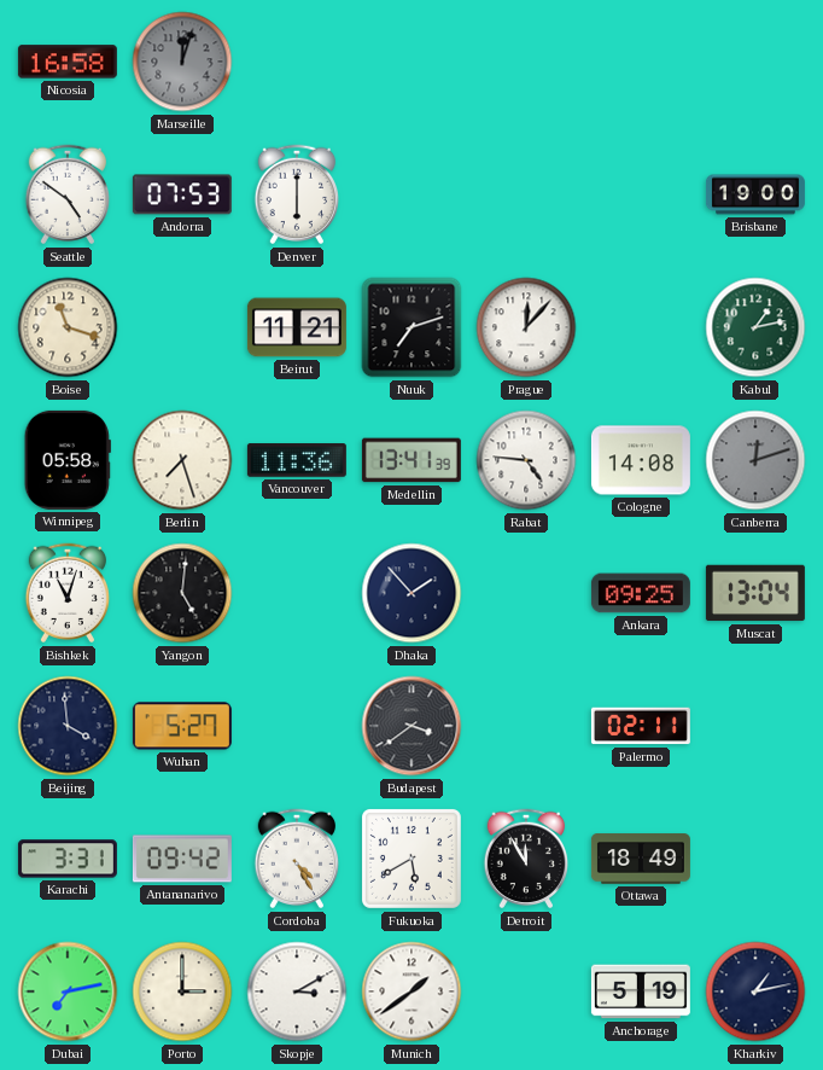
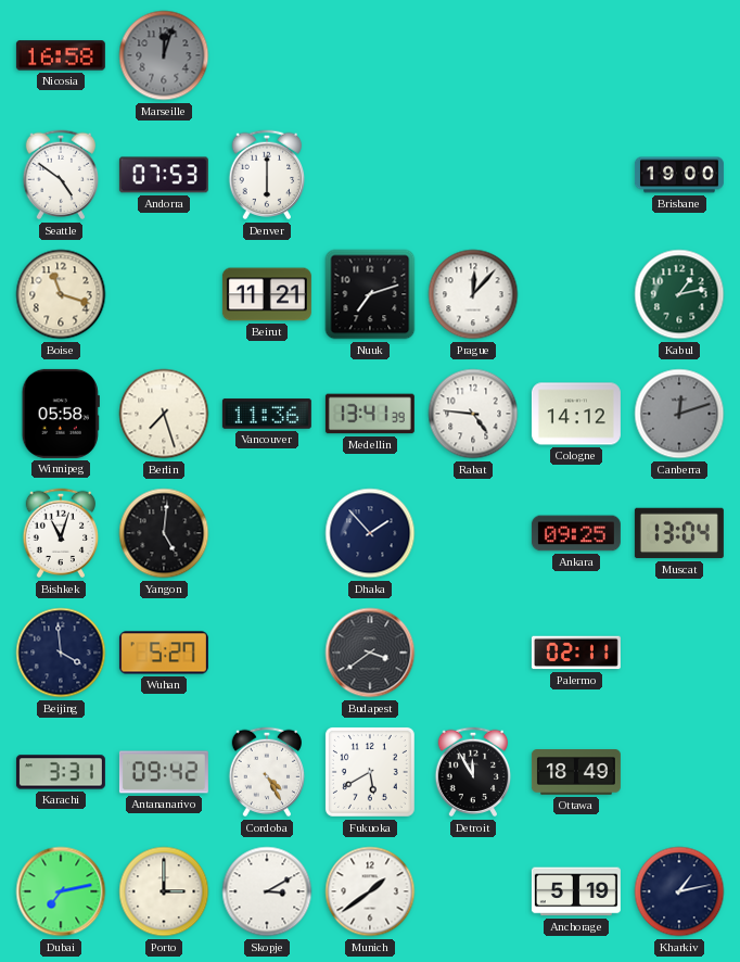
Cologne: 14:08 -> 14:12
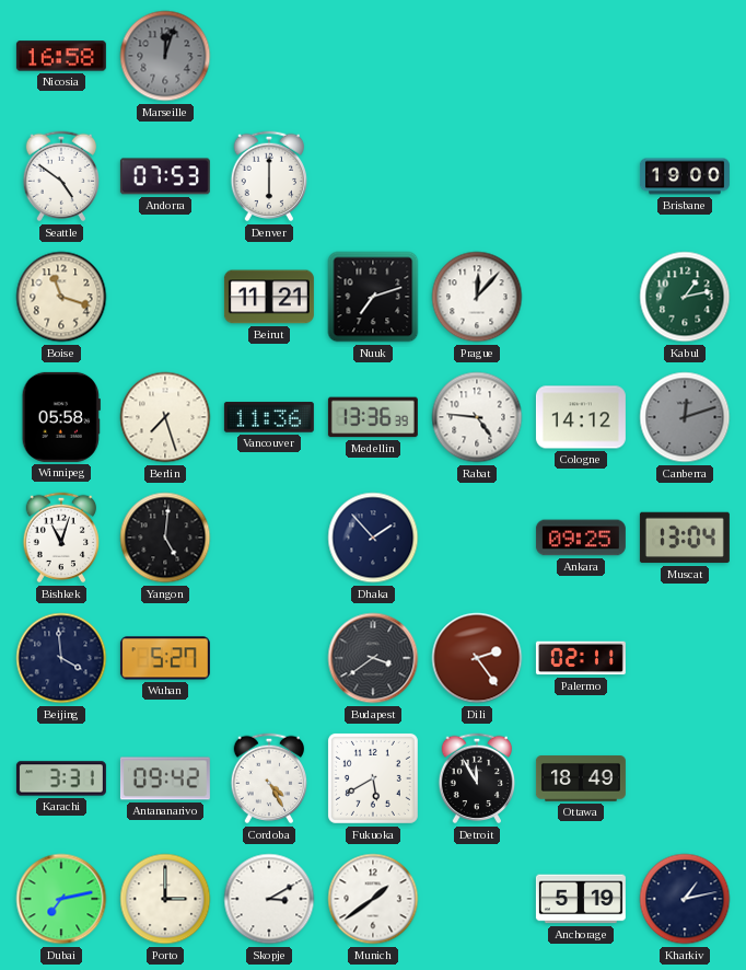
Medellin: 13:41 -> 13:36
Dili: none -> 2:24
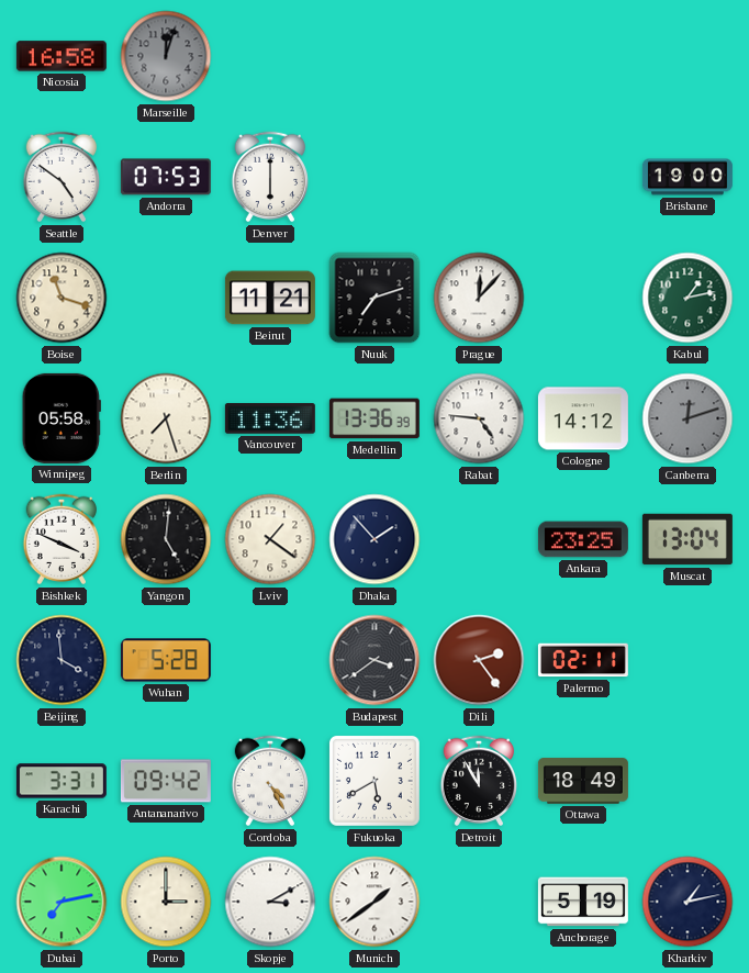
Bishkek: 11:03 -> 3:49
Lviv: none -> 1:21
Ankara: 09:25 -> 23:25
Wuhan: 5:27 -> 5:28
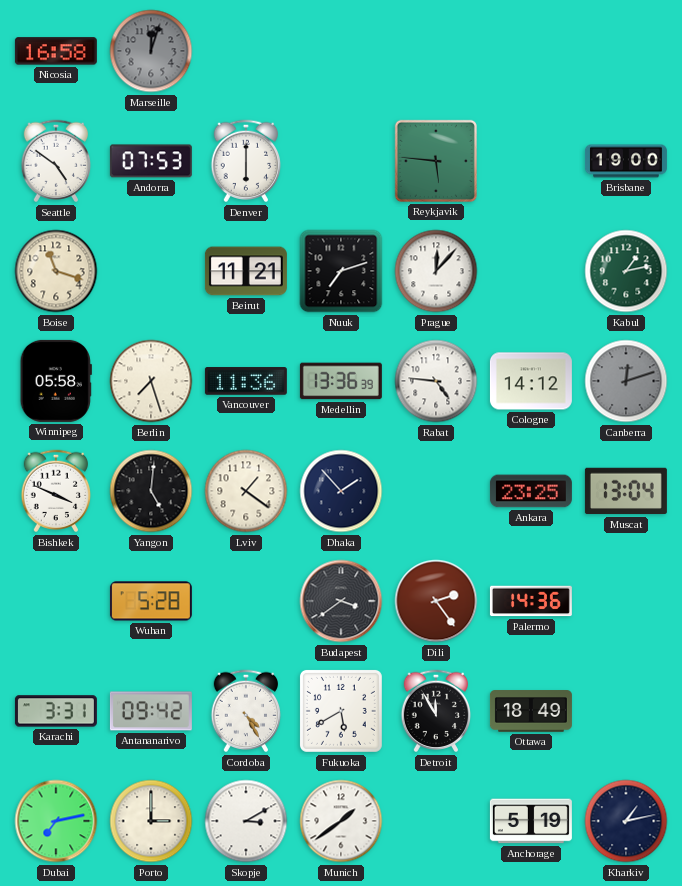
Reykjavik: none -> 5:46
Beijing: 3:59 -> none
Palermo: 02:11 -> 14:36
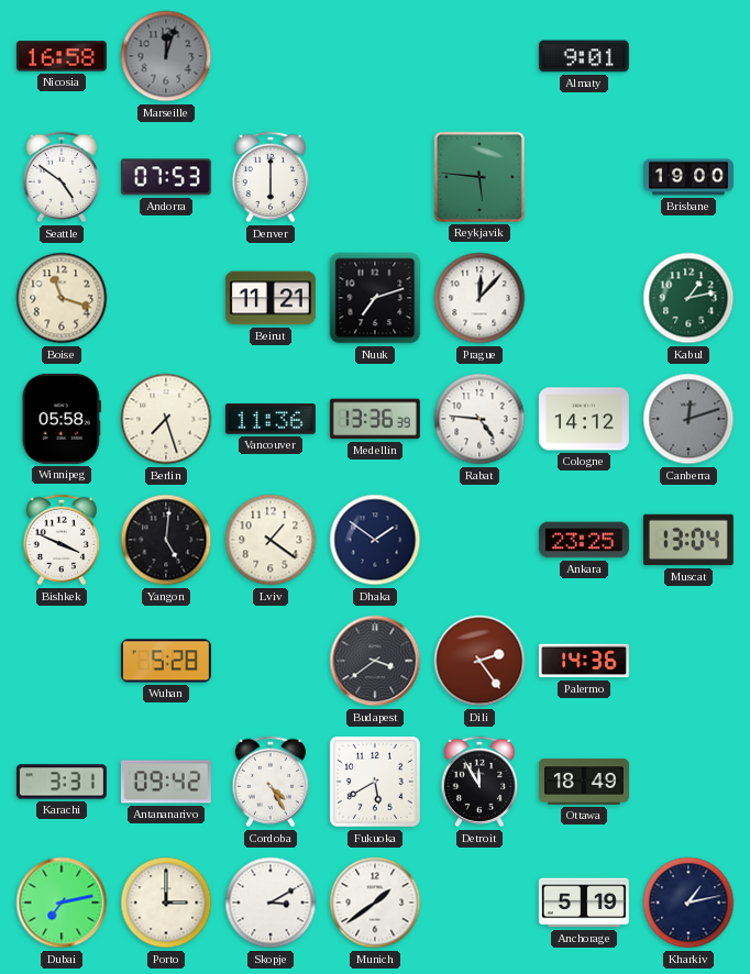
Almaty: none -> 9:01
Dhaka: 1:53 -> 1:51
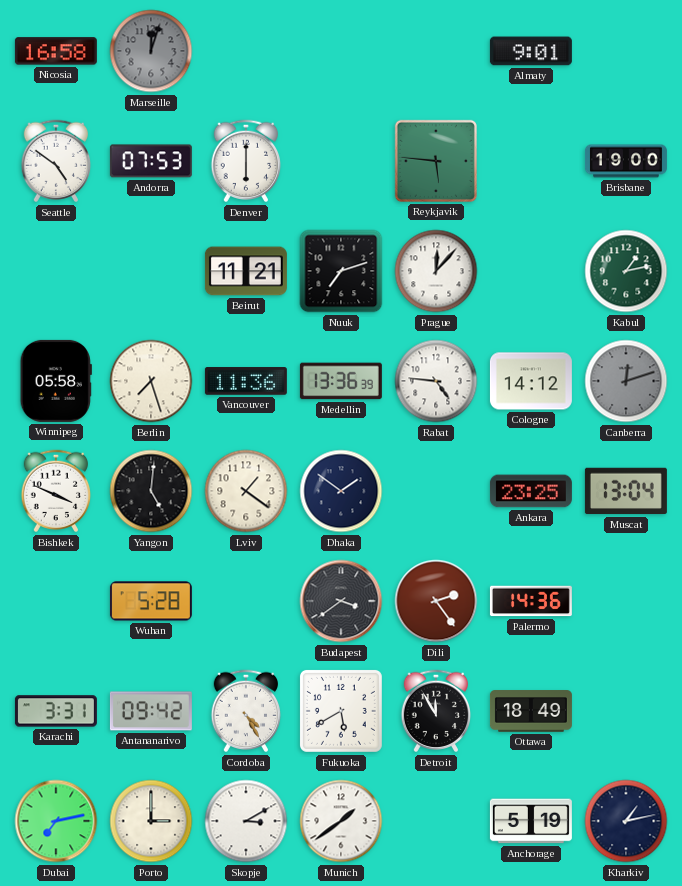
Boise: 11:18 -> none
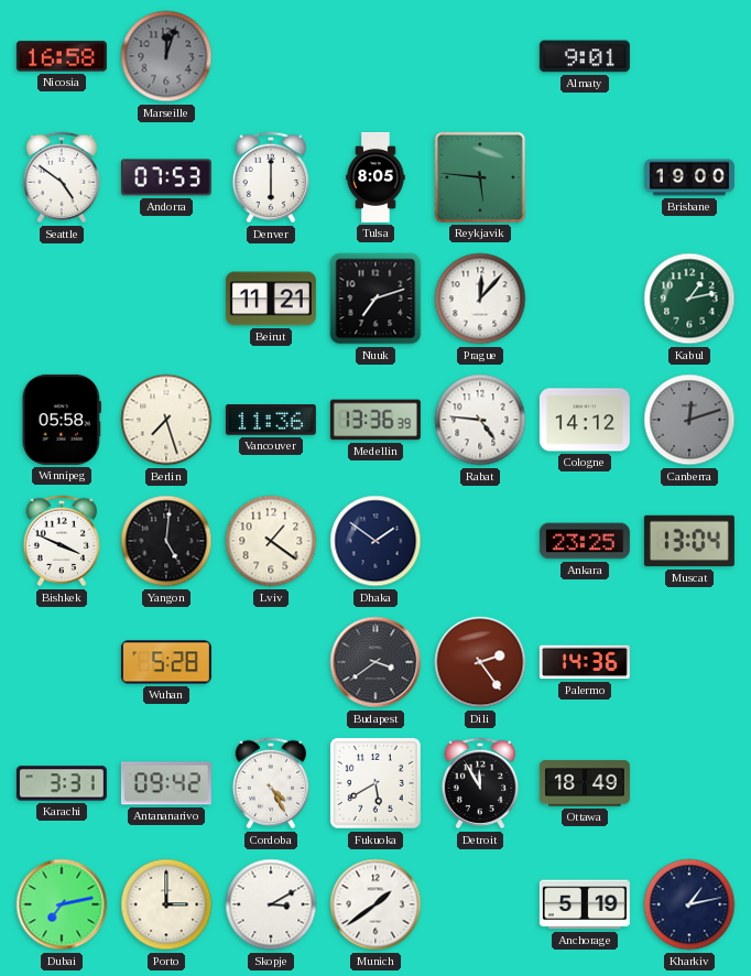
Tulsa: none -> 8:05
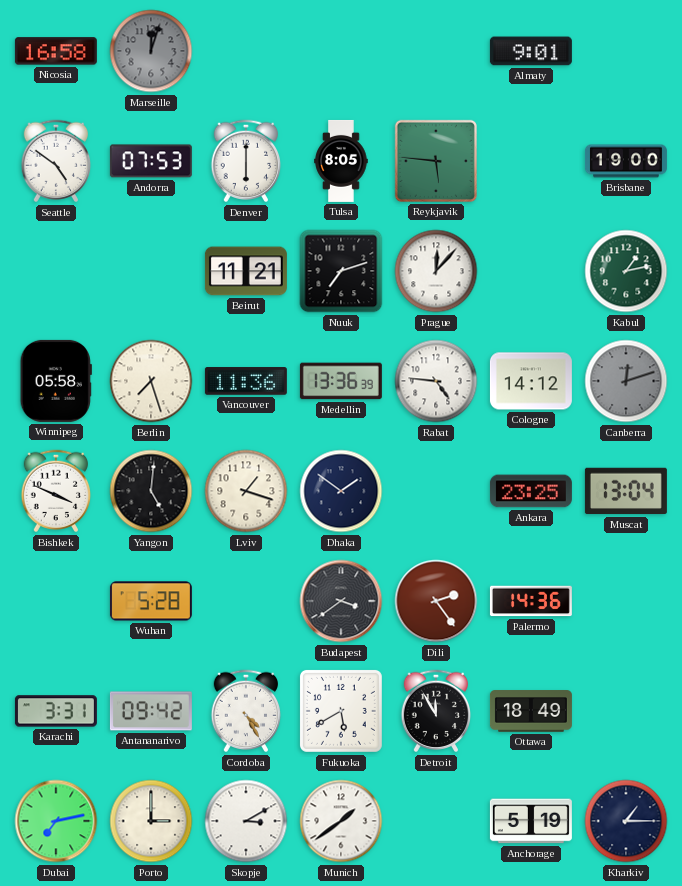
Lviv: 1:21 -> 1:18
Kharkiv: 1:13 -> 1:15
